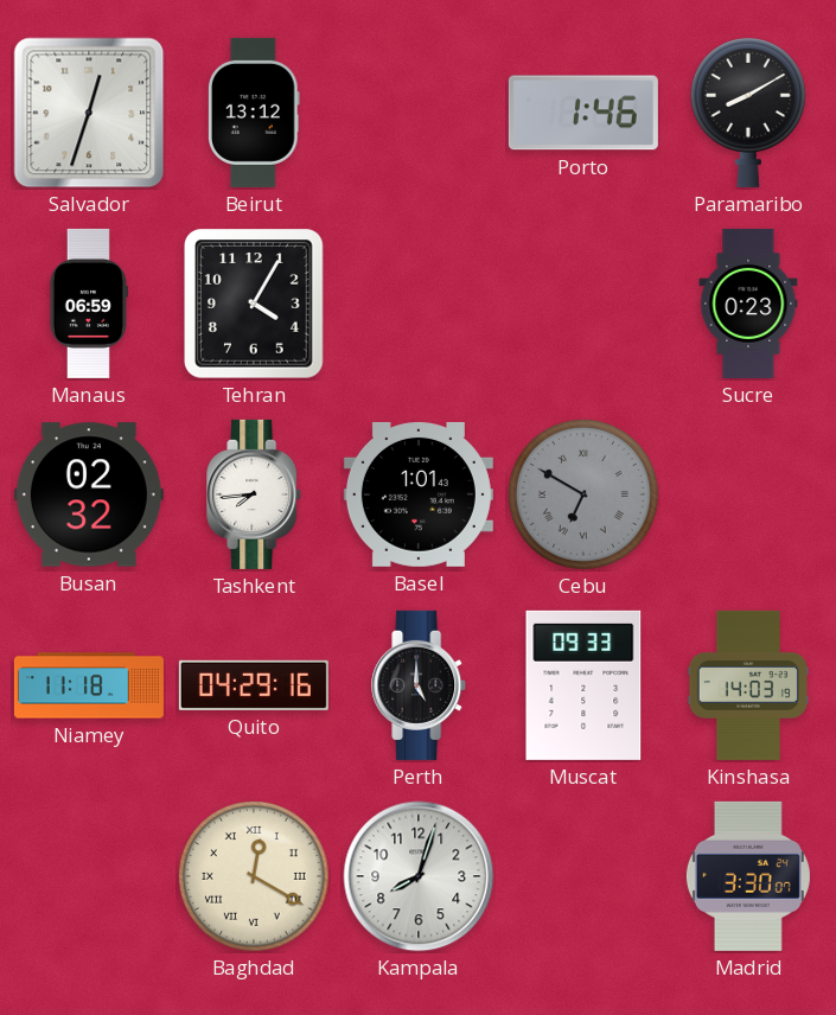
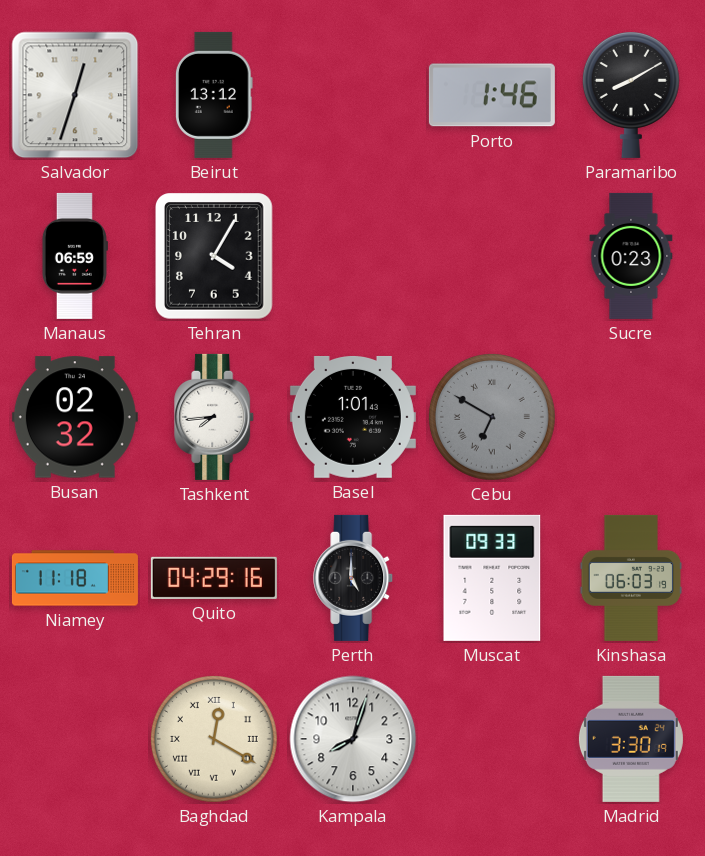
Kinshasa: 14:03 -> 06:03
Madrid: 3:30:07 -> 3:30:19
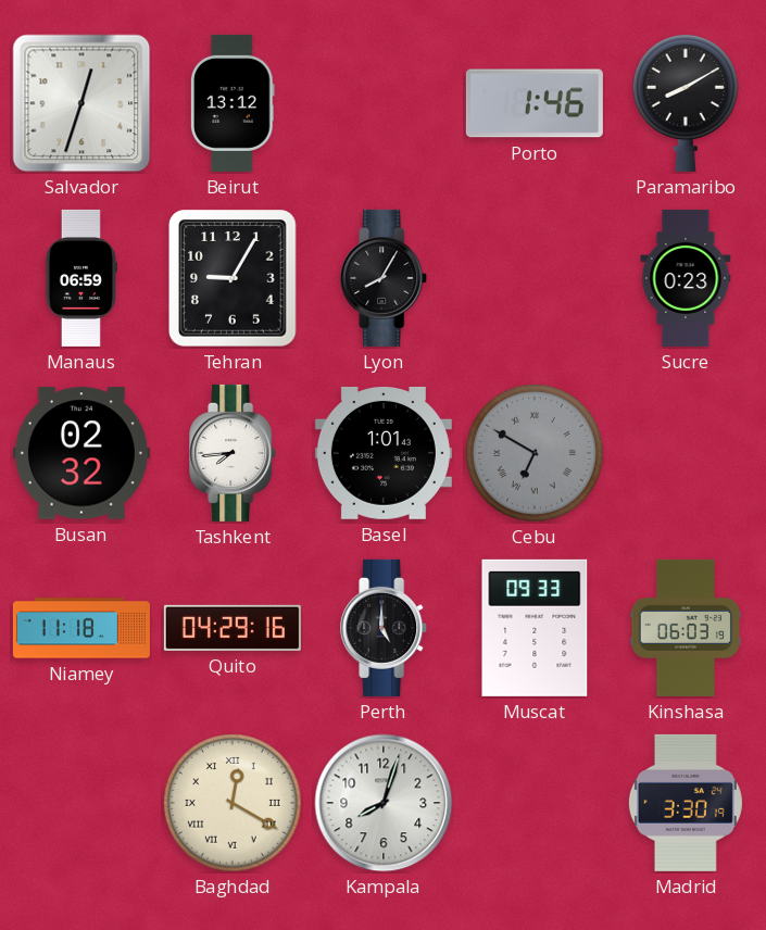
Tehran: 4:05 -> 9:05
Lyon: none -> 8:05
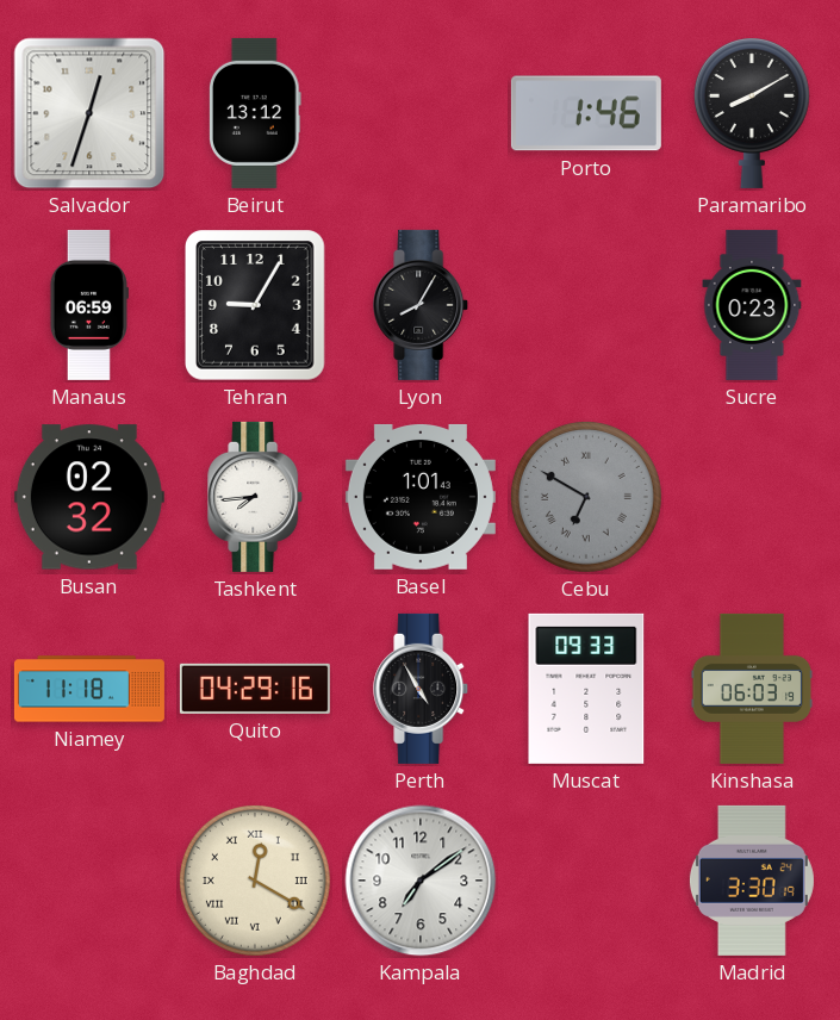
Perth: 5:00 -> 4:55
Kampala: 8:03 -> 7:09
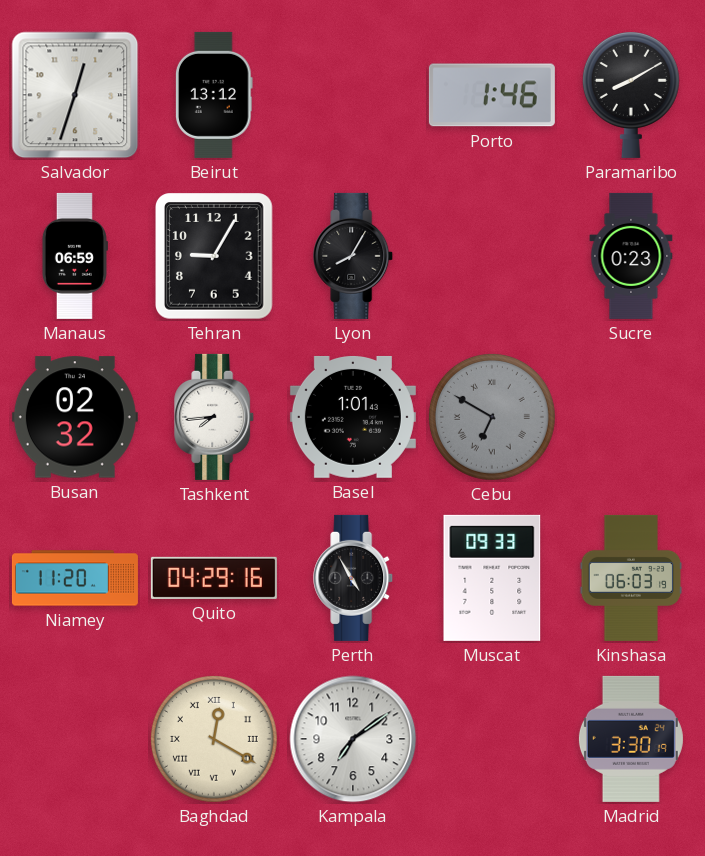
Niamey: 11:18 -> 11:20
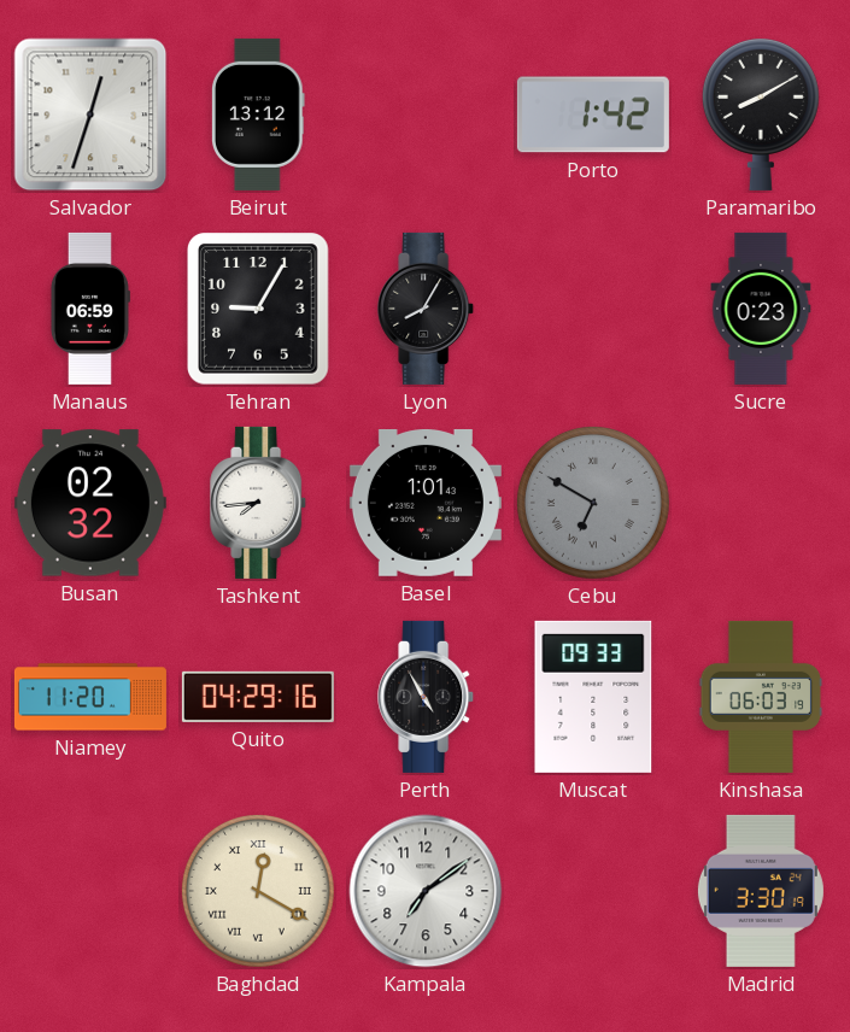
Porto: 1:46 -> 1:42
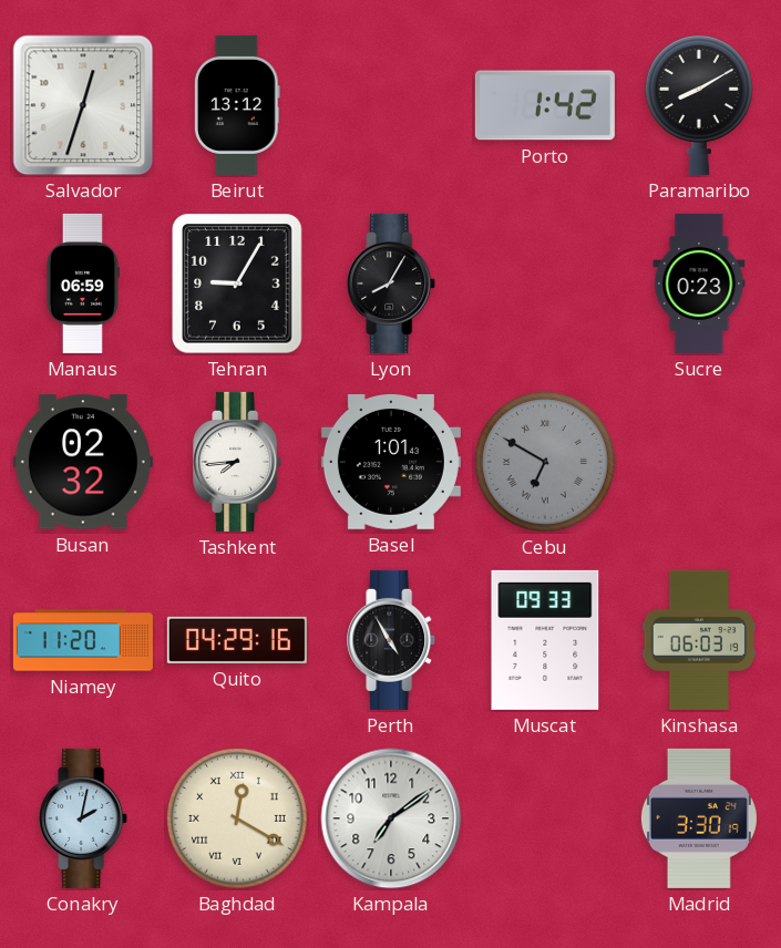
Conakry: none -> 2:02
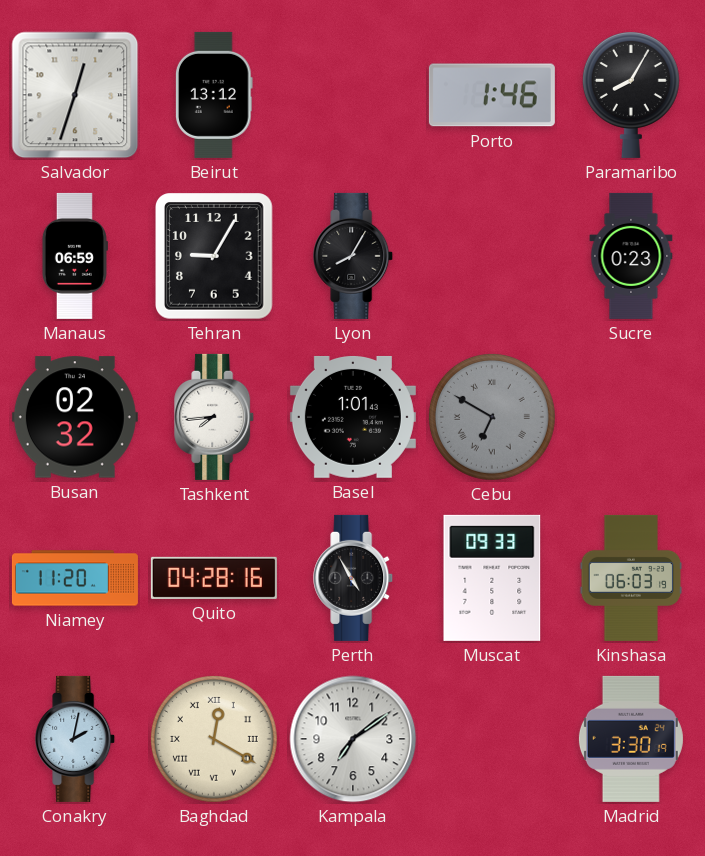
Porto: 1:42 -> 1:46
Paramaribo: 8:10 -> 8:05
Quito: 04:29 -> 04:28
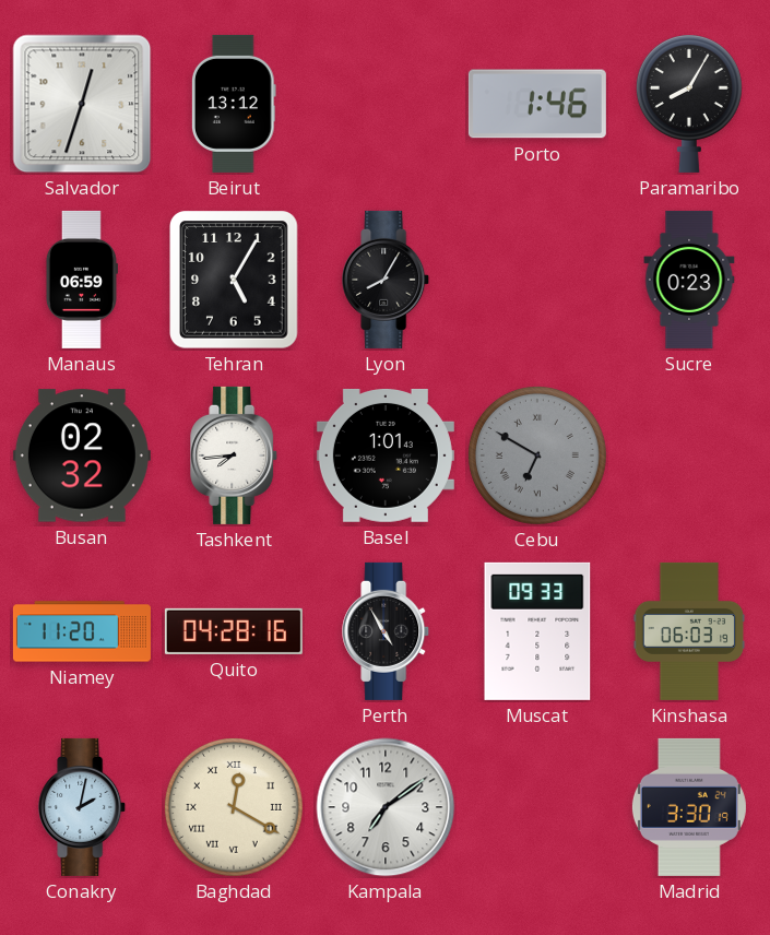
Tehran: 9:05 -> 5:05
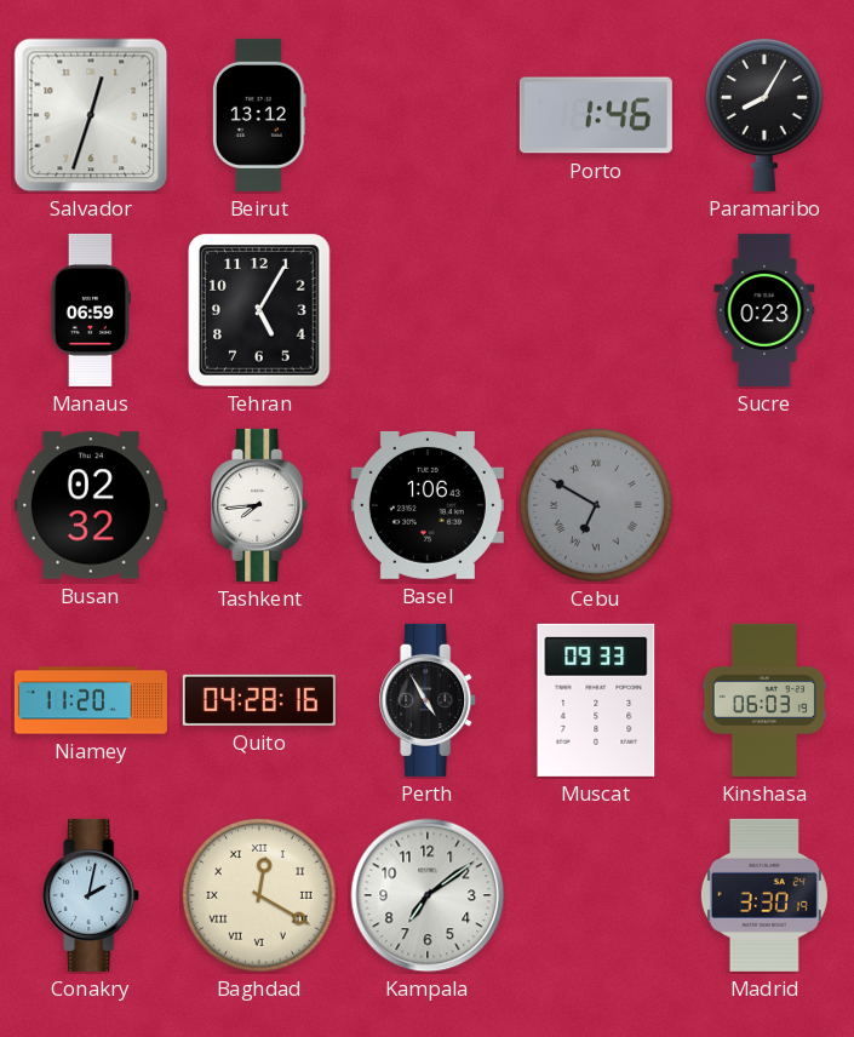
Lyon: 8:05 -> none
Basel: 1:01 -> 1:06
